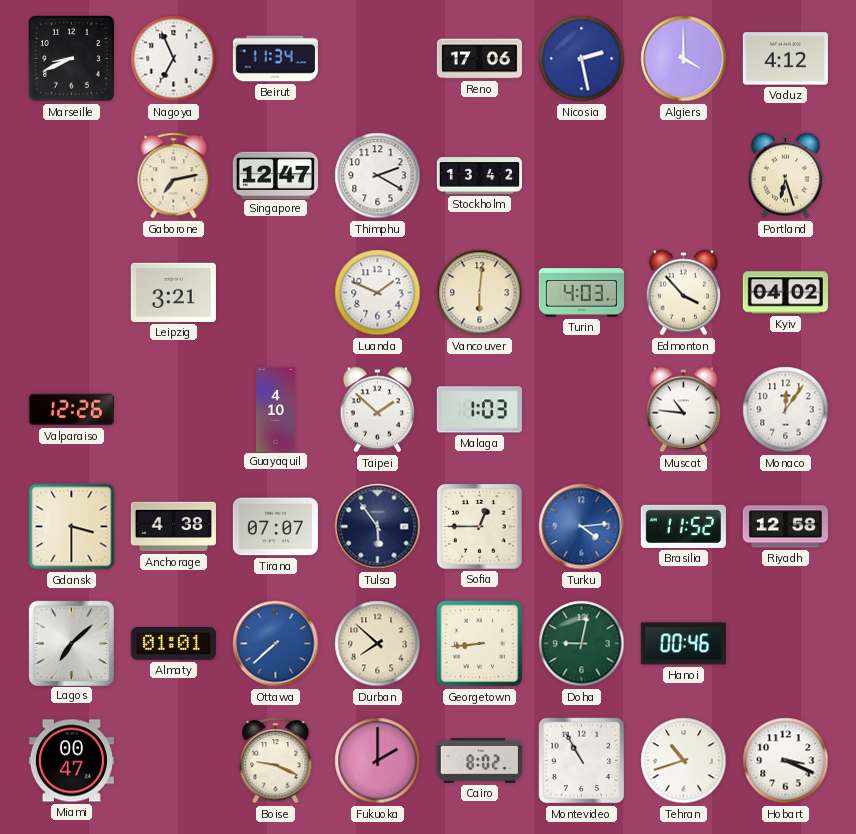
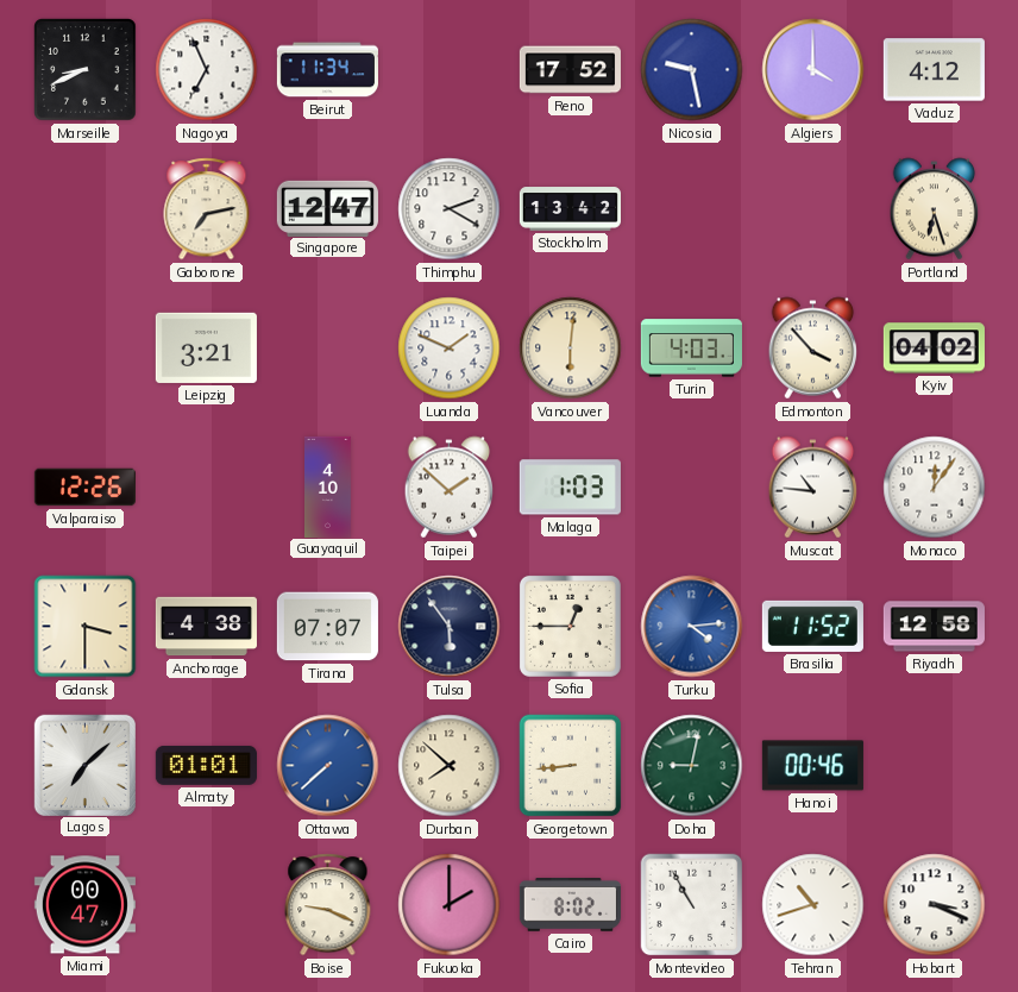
Reno: 17:06 -> 17:52
Nicosia: 2:28 -> 9:28
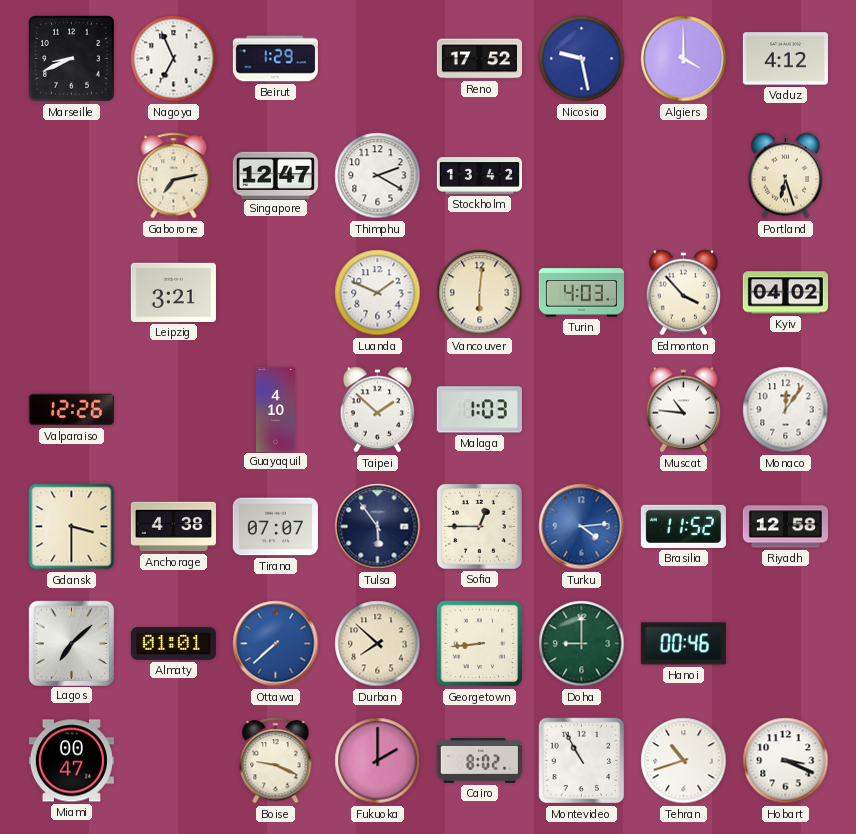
Beirut: 11:34 -> 1:29
Doha: 9:02 -> 9:00
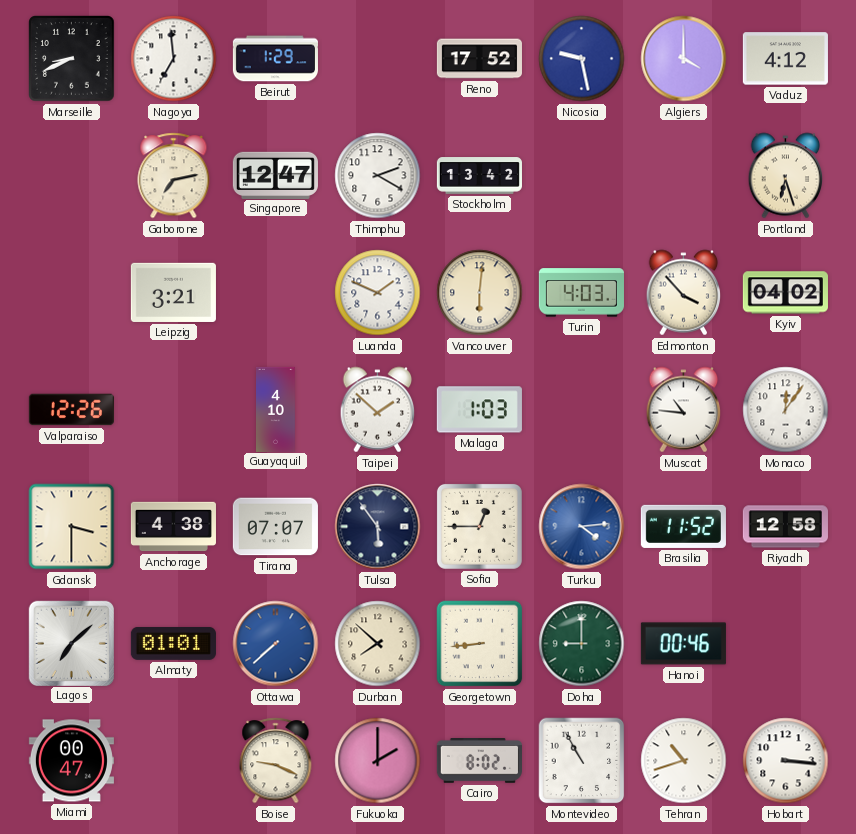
Nagoya: 6:56 -> 6:59
Hobart: 3:19 -> 3:16
